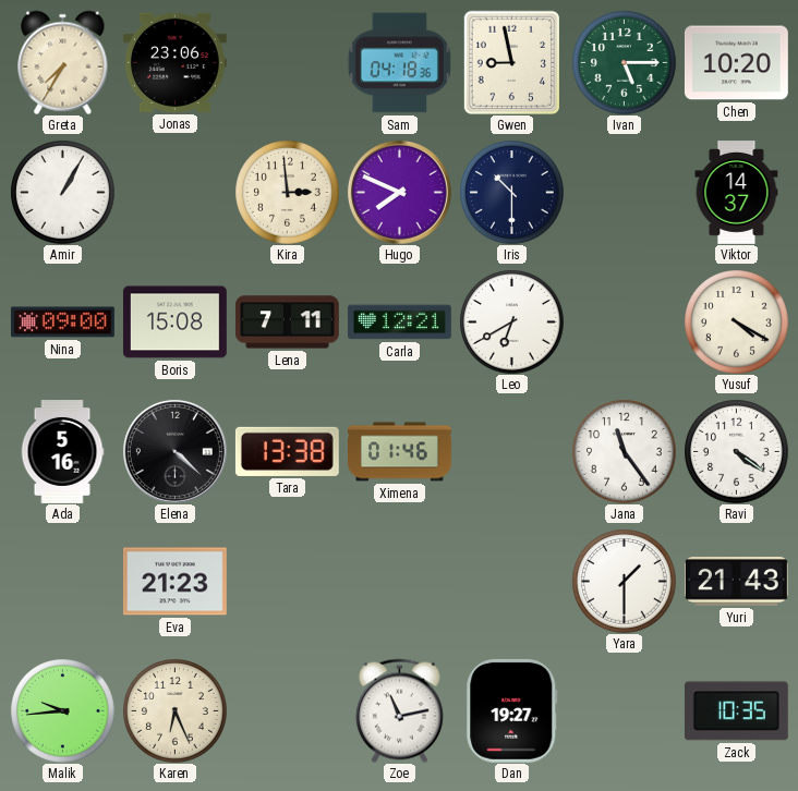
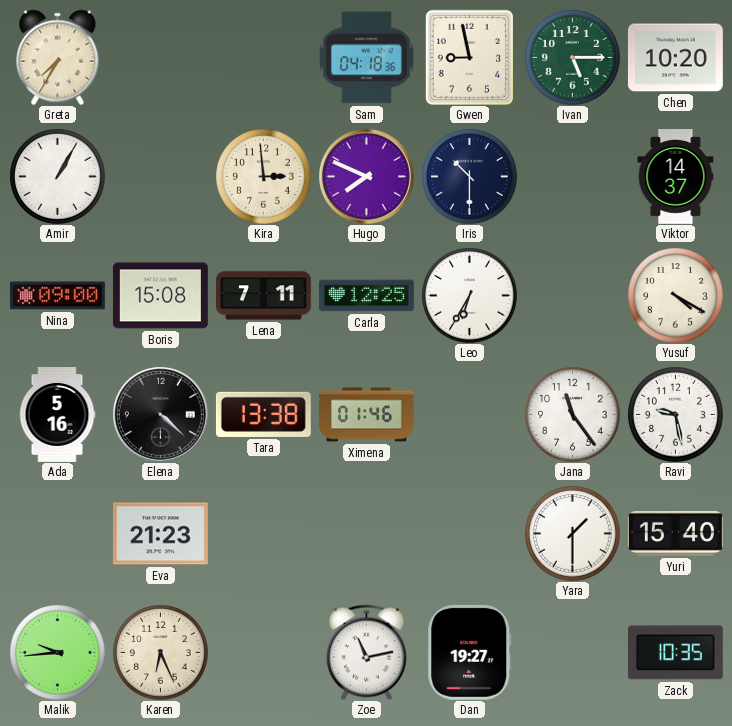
Jonas: 23:06 -> none
Carla: 12:21 -> 12:25
Leo: 6:40 -> 6:35
Ravi: 4:21 -> 9:28
Yuri: 21:43 -> 15:40
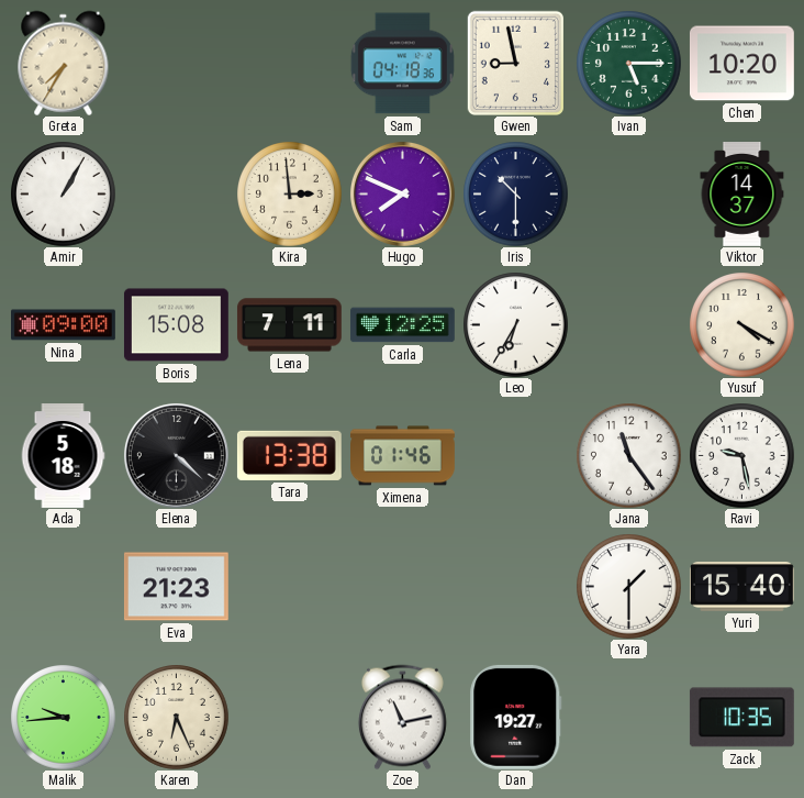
Ada: 5:16 -> 5:18
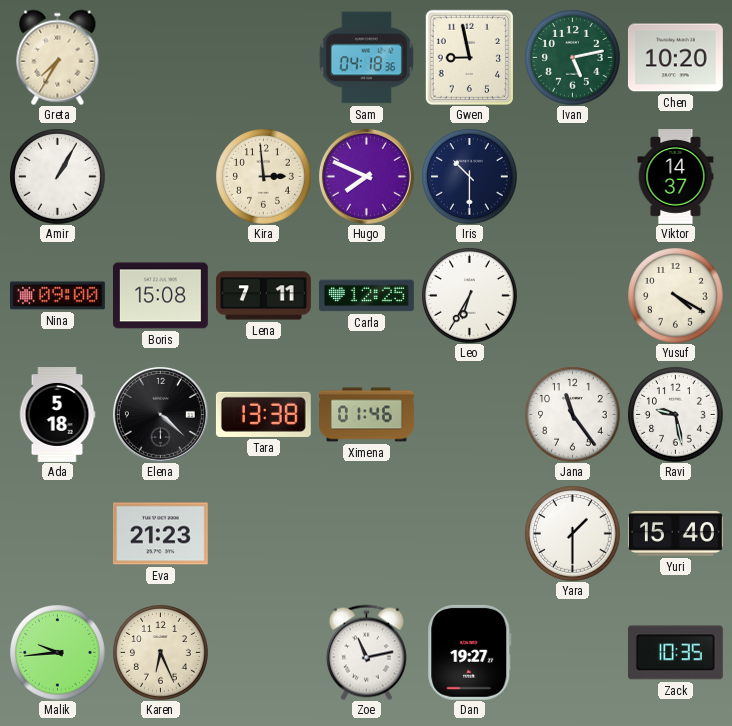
Ivan: 5:15 -> 5:13
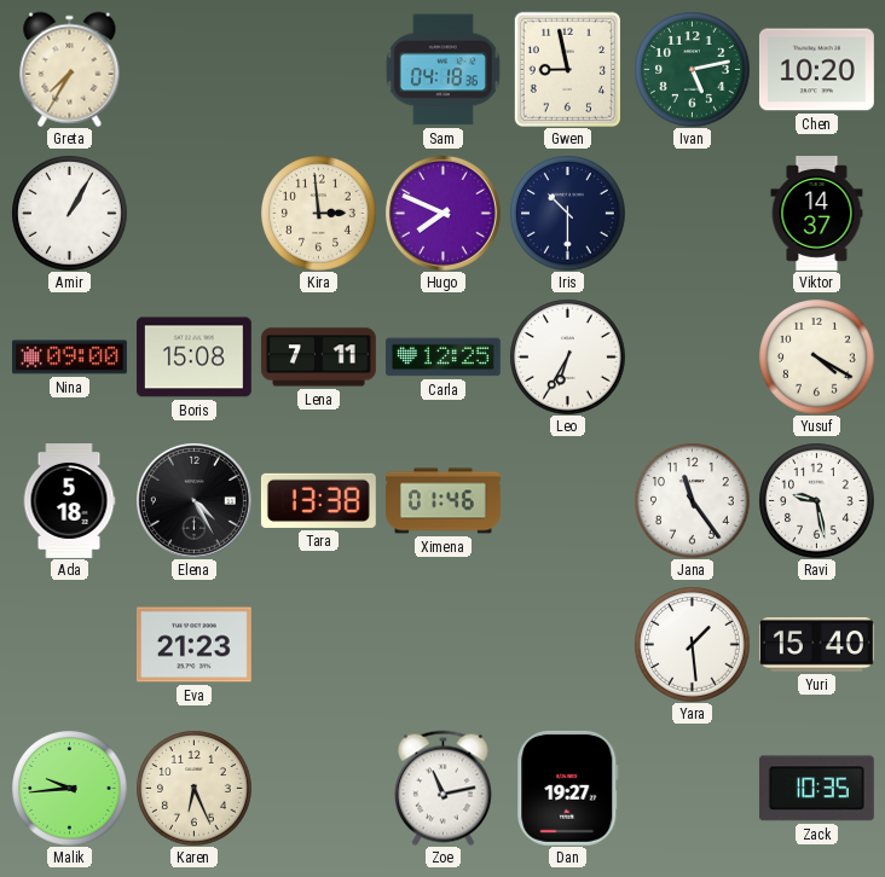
Elena: 4:22 -> 4:25
Yara: 1:30 -> 1:29
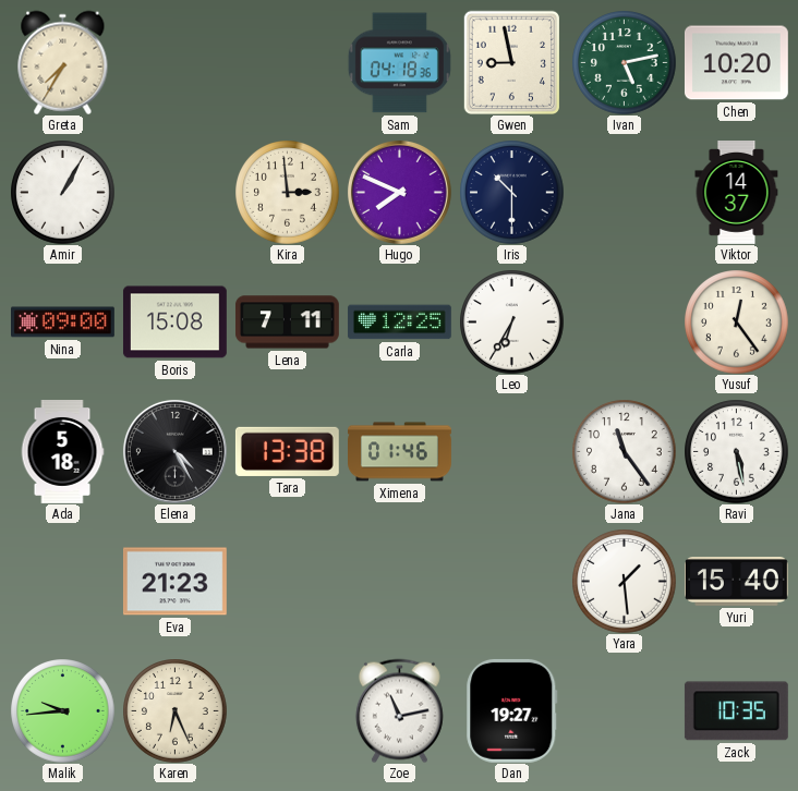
Yusuf: 4:20 -> 12:24
Ravi: 9:28 -> 5:28
